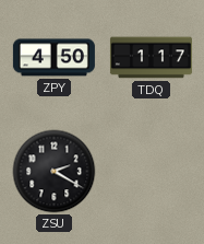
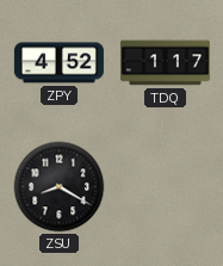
ZPY: 4:50 -> 4:52
ZSU: 2:20 -> 8:20
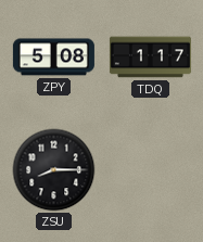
ZPY: 4:52 -> 5:08
ZSU: 8:20 -> 8:15
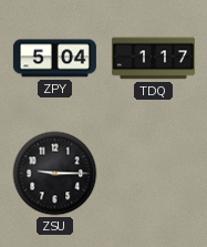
ZPY: 5:08 -> 5:04
ZSU: 8:15 -> 9:15
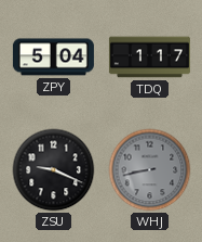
ZSU: 9:15 -> 9:19
WHJ: none -> 8:43
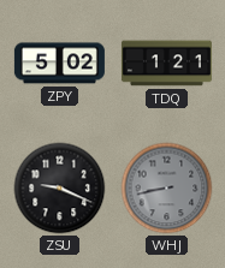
ZPY: 5:04 -> 5:02
TDQ: 1:17 -> 1:21
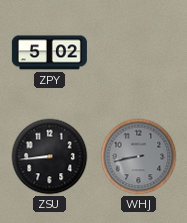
TDQ: 1:21 -> none
ZSU: 9:19 -> 8:44
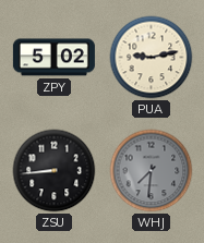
PUA: none -> 9:13
WHJ: 8:43 -> 7:31
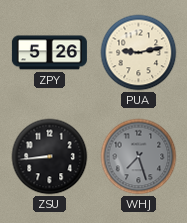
ZPY: 5:02 -> 5:26
WHJ: 7:31 -> 7:27
